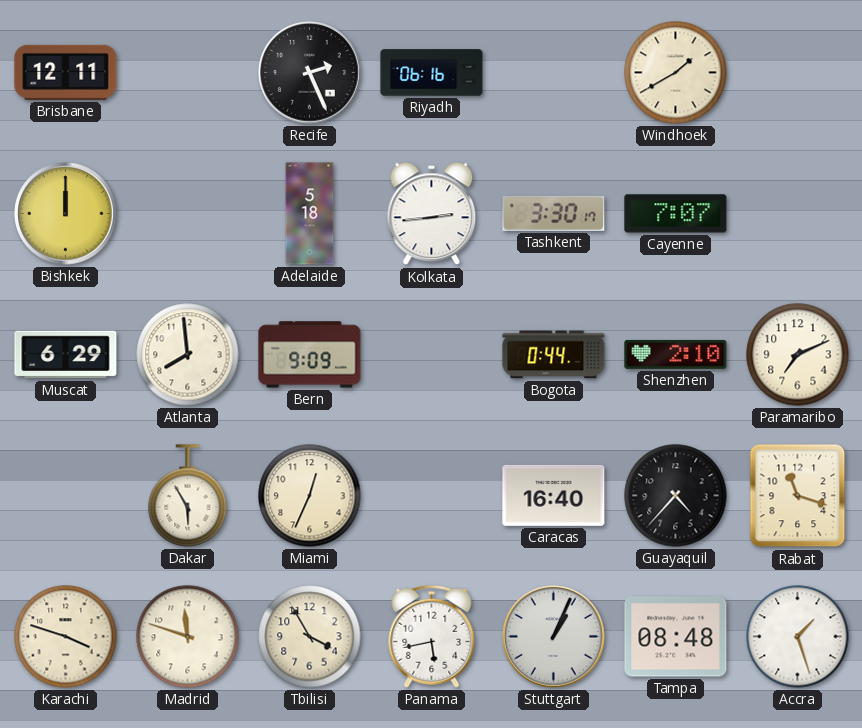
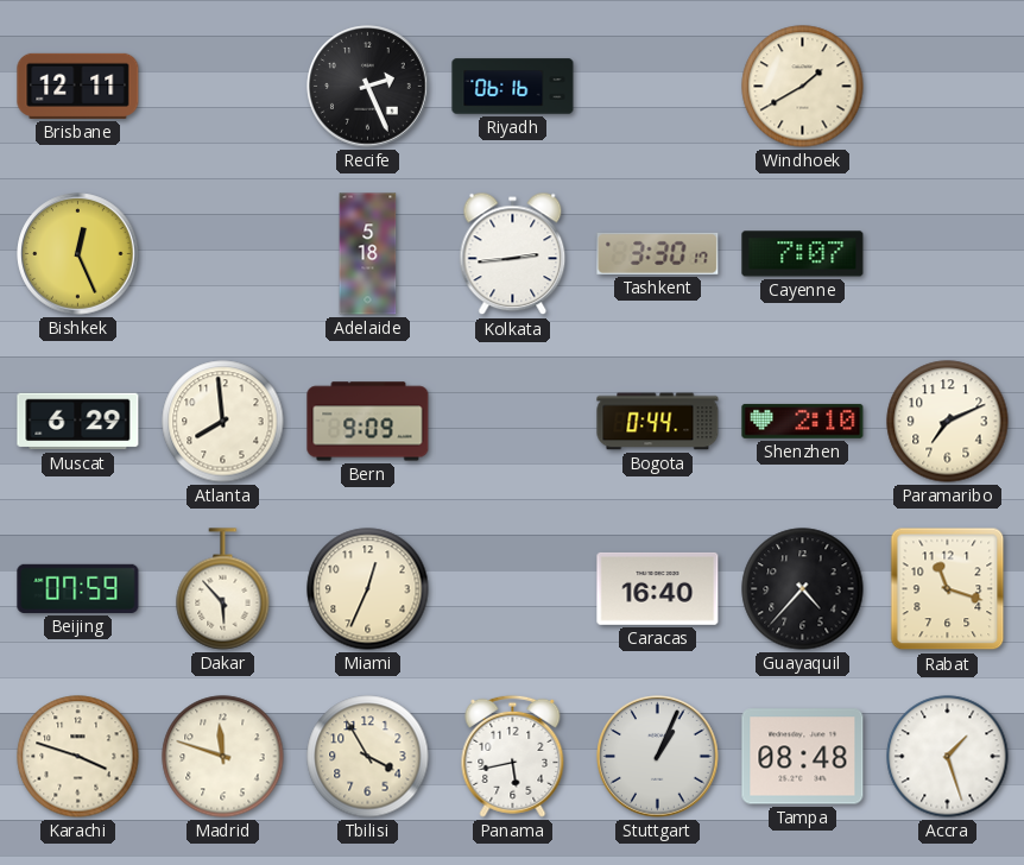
Bishkek: 12:00 -> 12:26
Beijing: none -> 07:59
Dakar: 5:55 -> 5:53
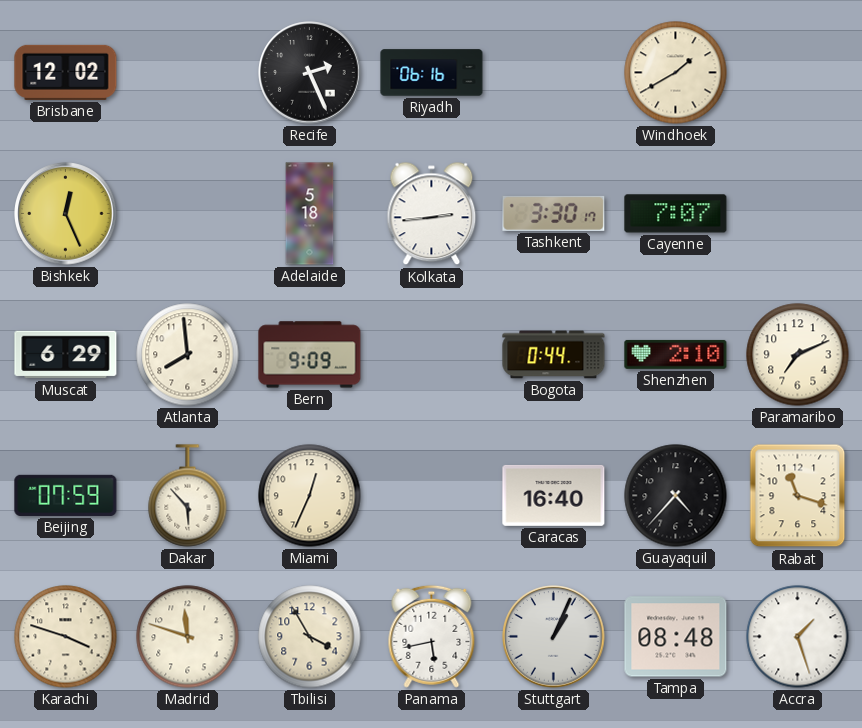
Brisbane: 12:11 -> 12:02
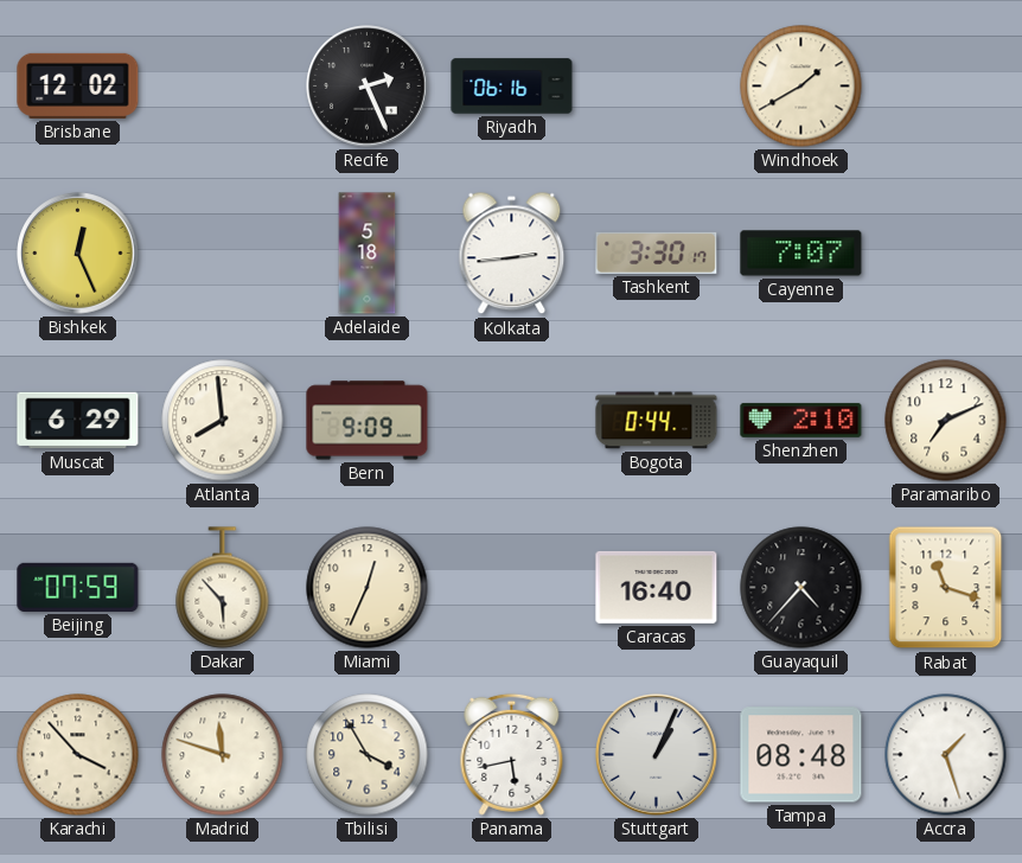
Karachi: 3:48 -> 3:53
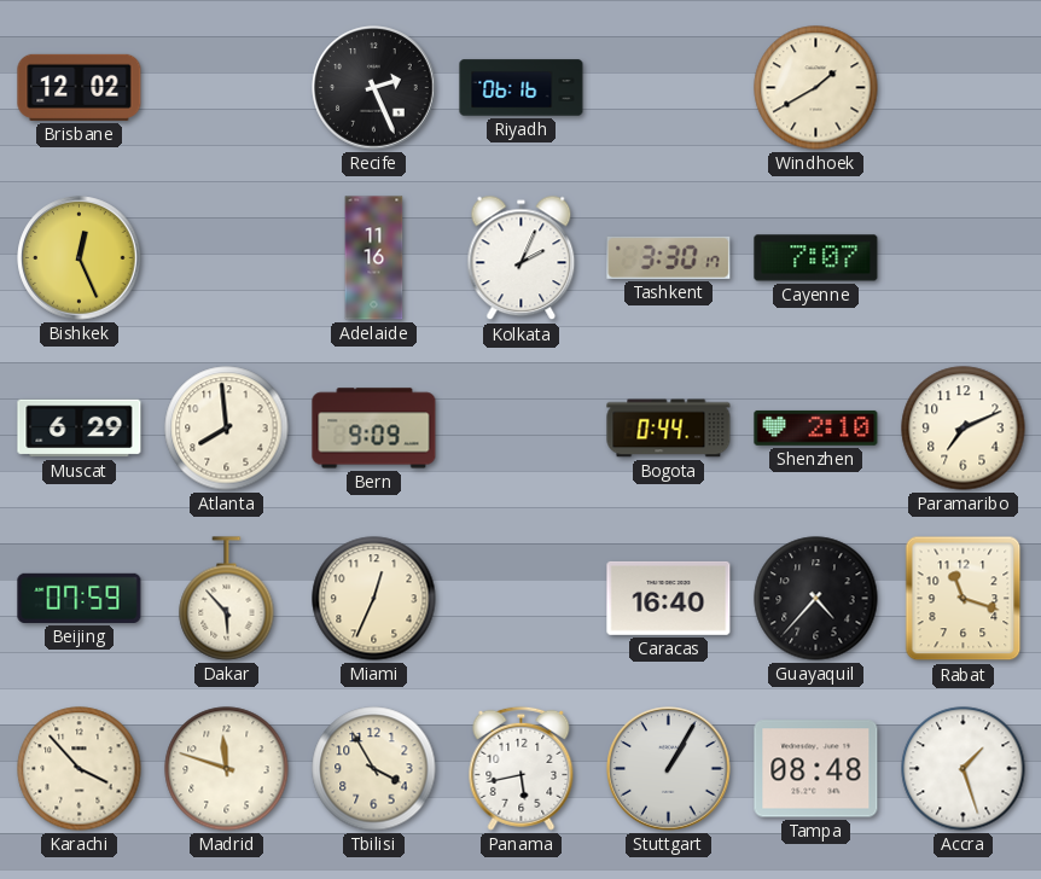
Adelaide: 5:18 -> 11:16
Kolkata: 2:44 -> 2:04
Stuttgart: 1:04 -> 1:05
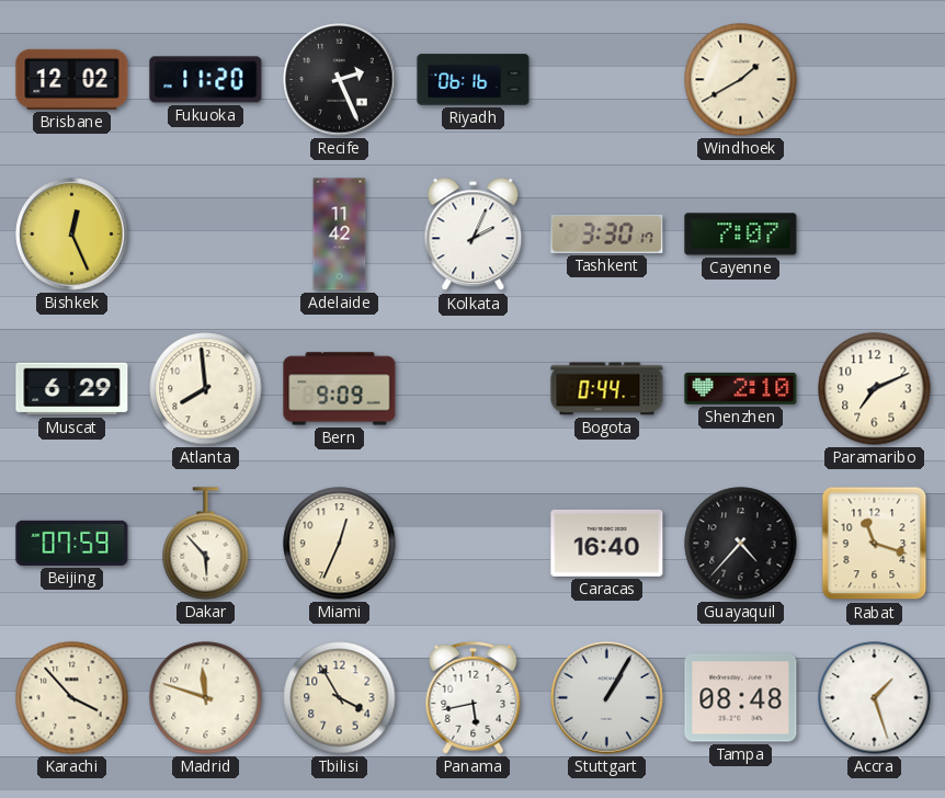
Fukuoka: none -> 11:20
Adelaide: 11:16 -> 11:42
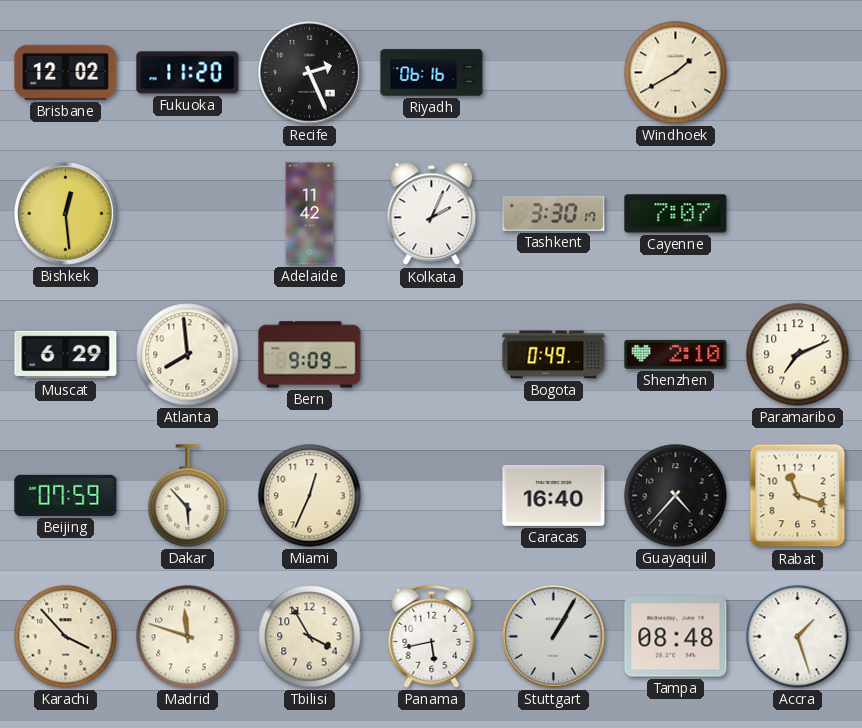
Bishkek: 12:26 -> 12:29
Bogota: 0:44 -> 0:49
